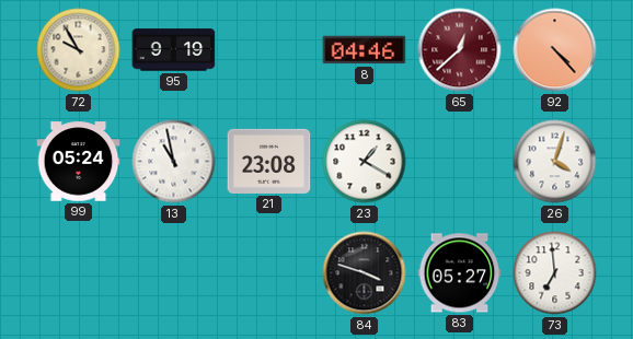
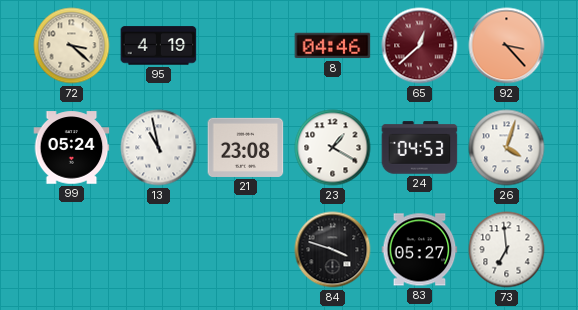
72: 9:55 -> 3:22
95: 9:19 -> 4:19
92: 4:23 -> 3:23
24: none -> 04:53
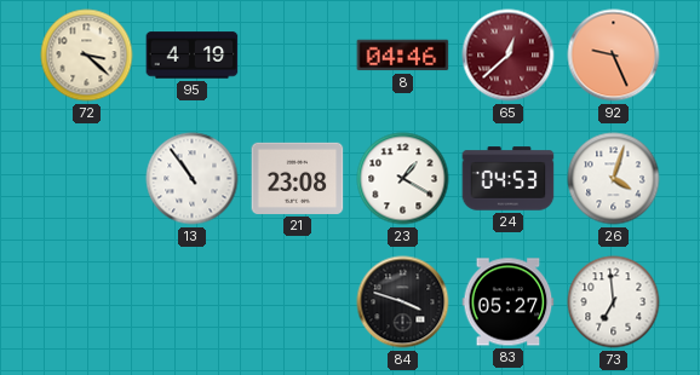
92: 3:23 -> 9:26
99: 05:24 -> none
13: 10:58 -> 10:54
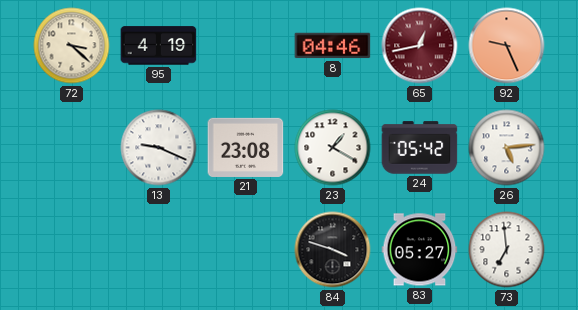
65: 12:38 -> 12:43
13: 10:54 -> 9:19
24: 04:53 -> 05:42
26: 4:03 -> 5:14
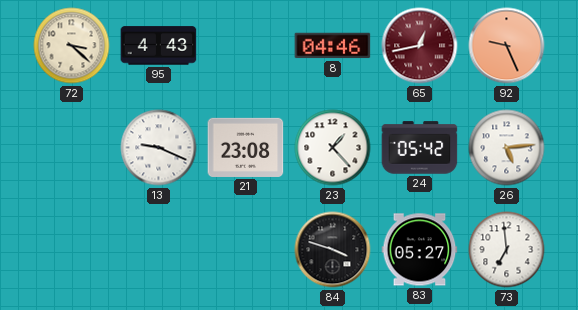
95: 4:19 -> 4:43
23: 1:20 -> 1:23
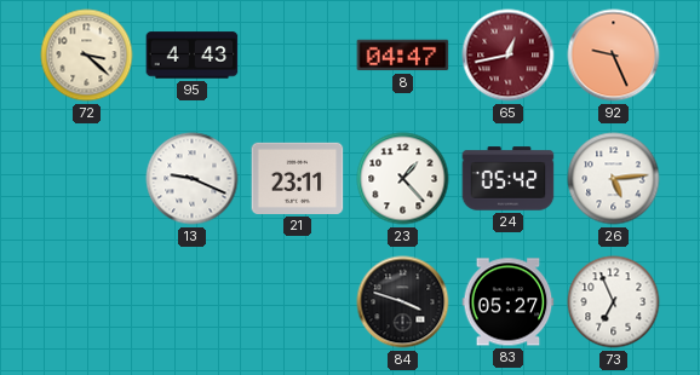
8: 04:46 -> 04:47
21: 23:08 -> 23:11
73: 6:59 -> 6:56
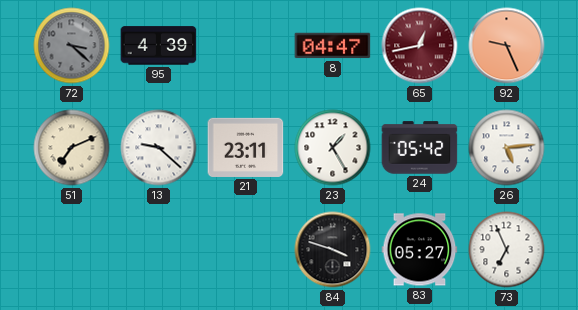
72 dial: cream -> grey
95: 4:43 -> 4:39
51: none -> 7:11
13: 9:19 -> 9:22
23: 1:23 -> 1:25
